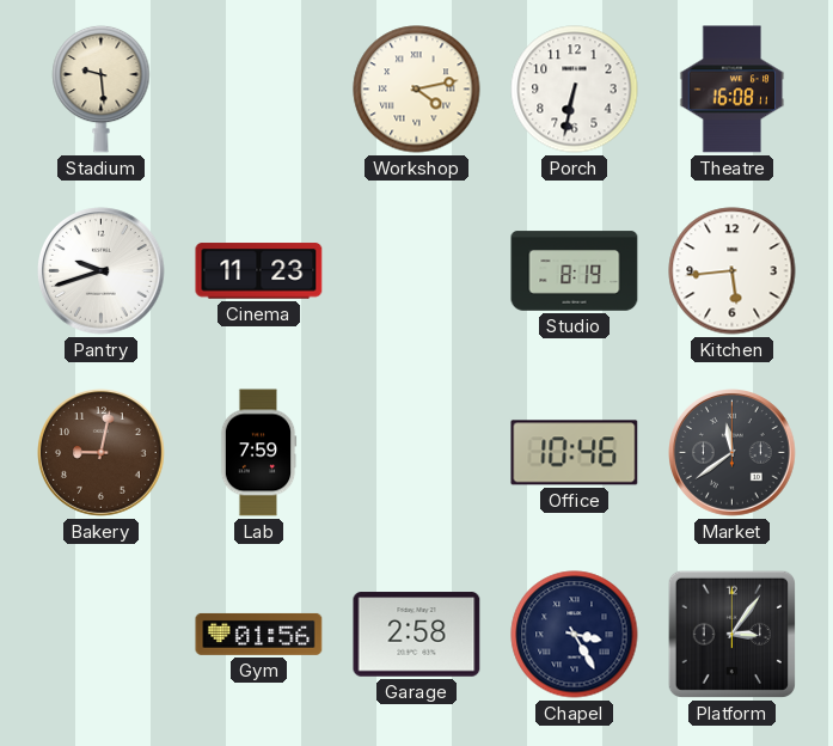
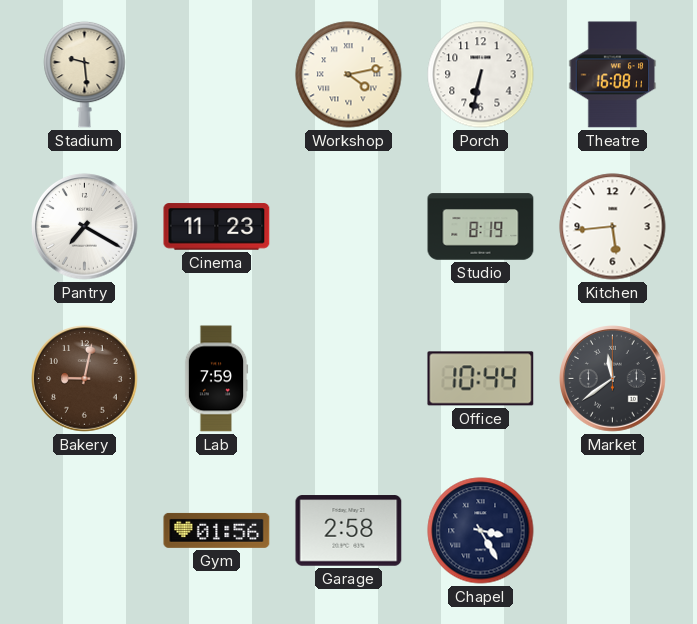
Pantry: 9:42 -> 7:20
Office: 10:46 -> 10:44
Platform: 3:06 -> none
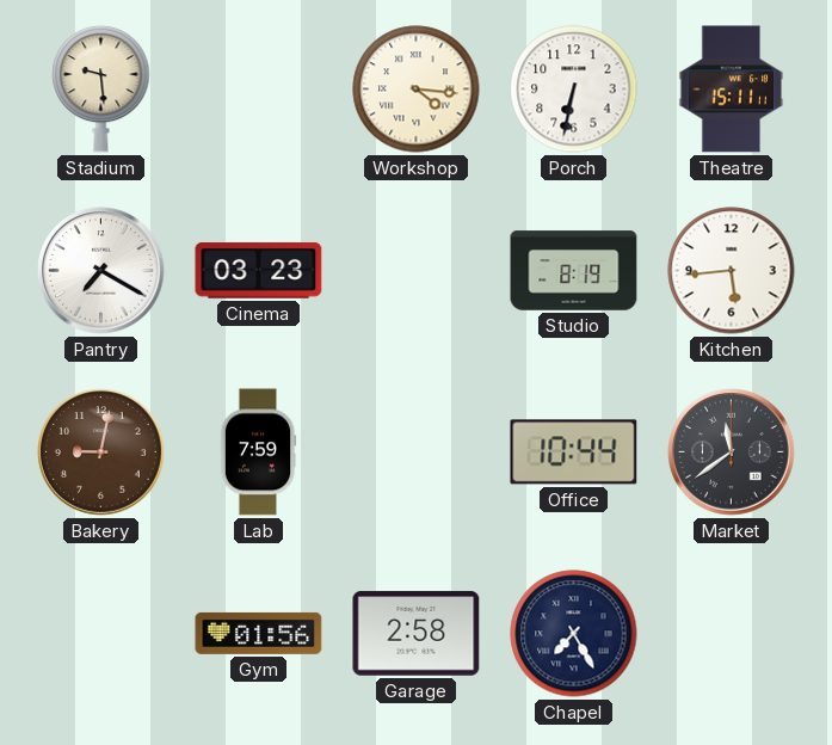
Workshop: 4:13 -> 4:16
Theatre: 16:08 -> 15:11
Cinema: 11:23 -> 03:23
Chapel: 3:25 -> 7:25
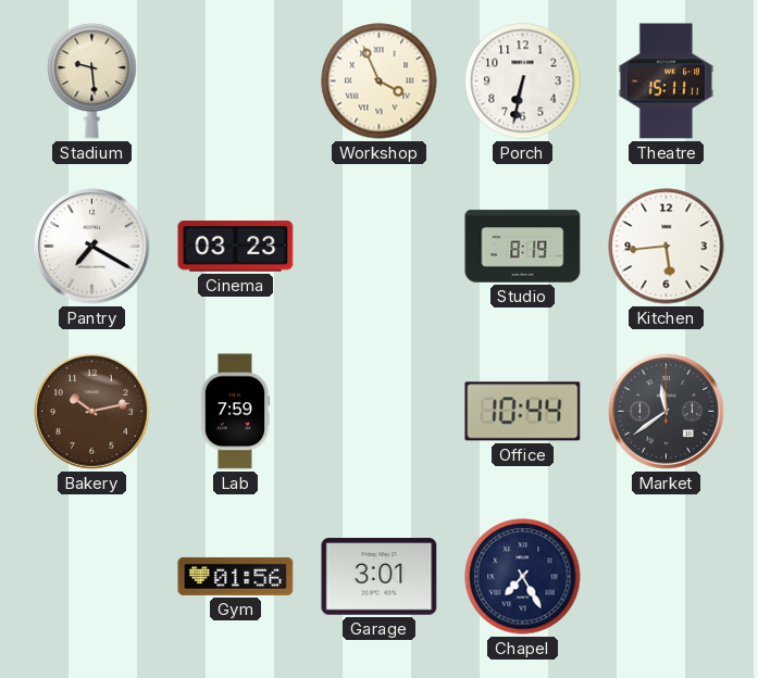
Workshop: 4:16 -> 3:56
Bakery: 9:02 -> 10:13
Garage: 2:58 -> 3:01
